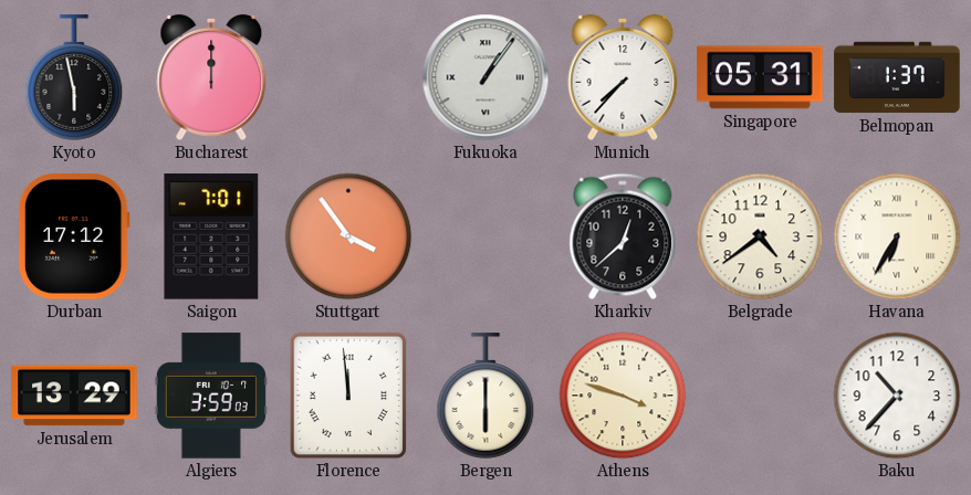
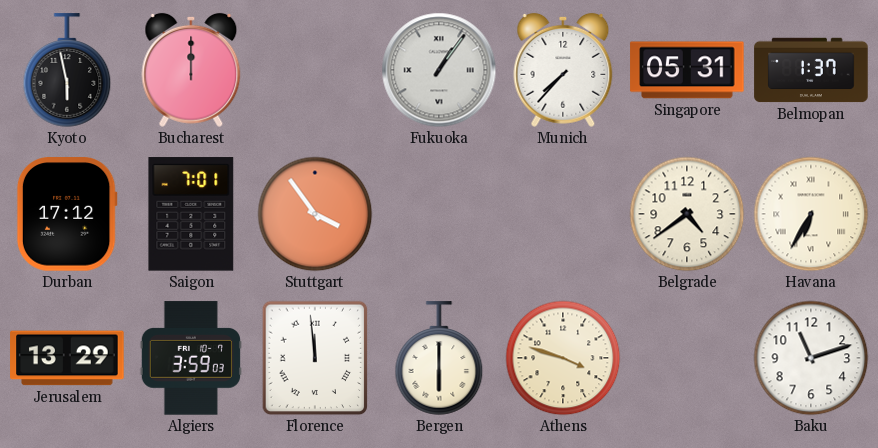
Kharkiv: 12:38 -> none
Baku: 10:37 -> 11:12
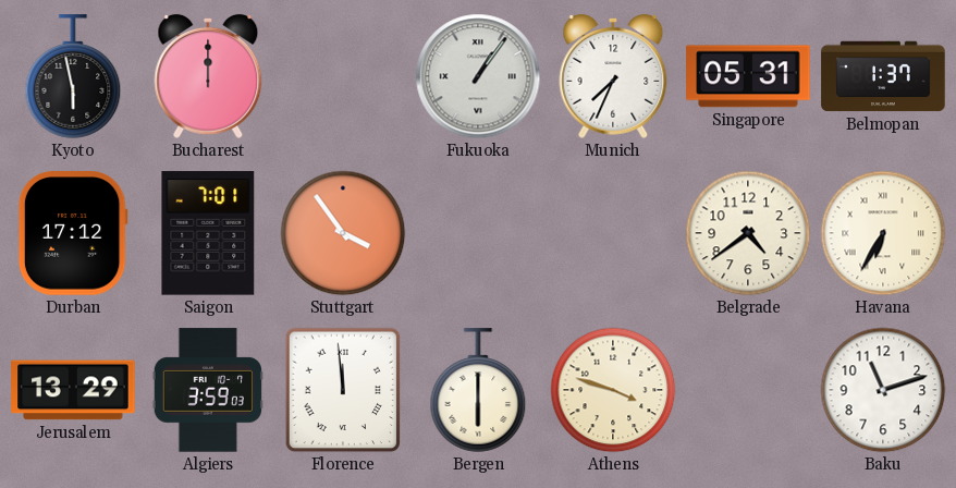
Munich: 7:37 -> 7:34
